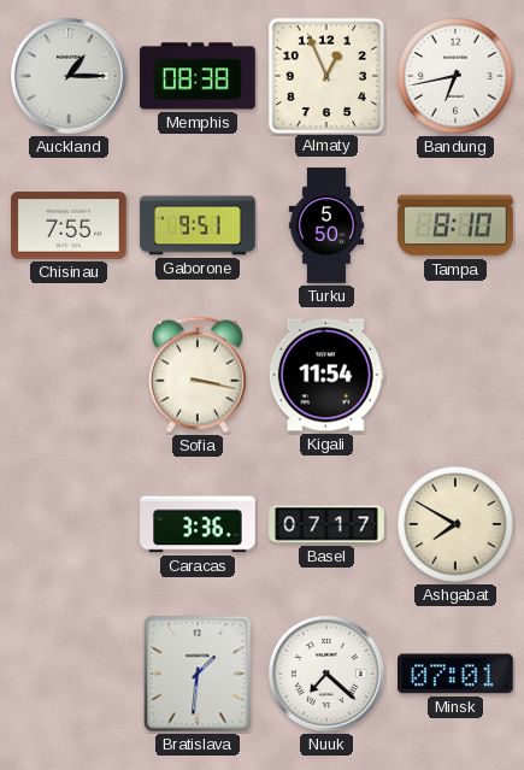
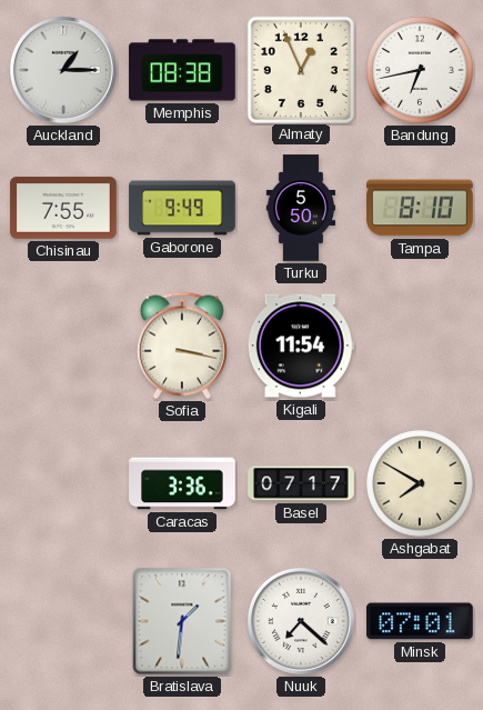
Gaborone: 9:51 -> 9:49
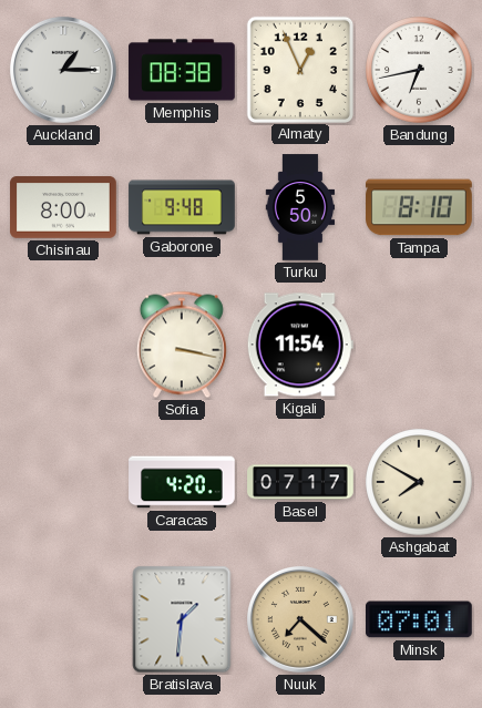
Chisinau: 7:55 -> 8:00
Gaborone: 9:49 -> 9:48
Caracas: 3:36 -> 4:20
Nuuk dial: white -> champagne
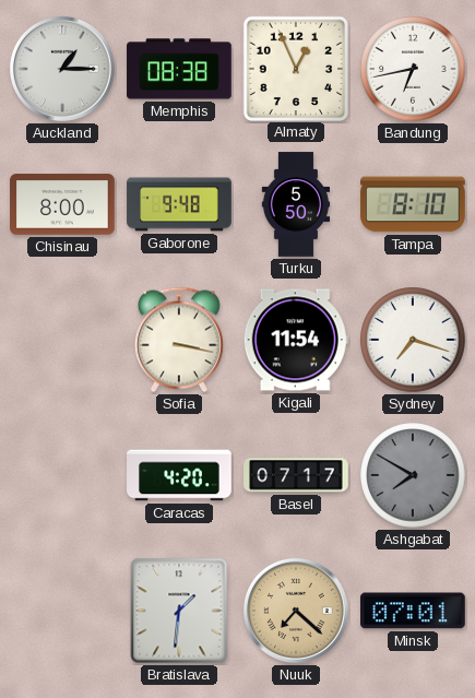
Sydney: none -> 7:18
Ashgabat dial: cream -> grey
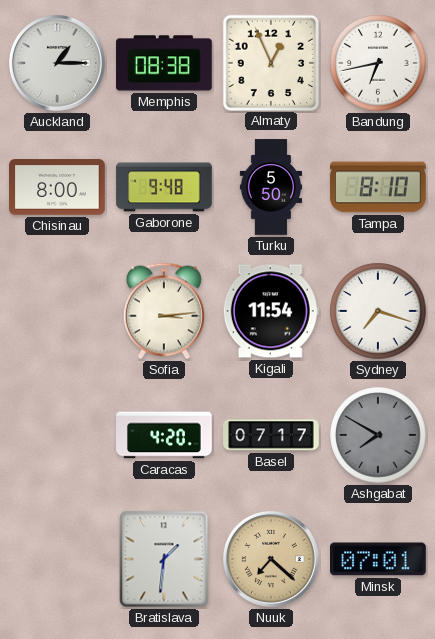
Sofia: 3:17 -> 3:14
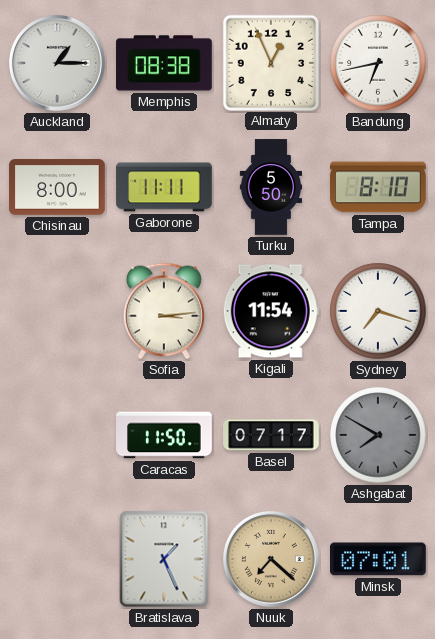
Gaborone: 9:48 -> 11:11
Caracas: 4:20 -> 11:50
Bratislava: 1:31 -> 1:26
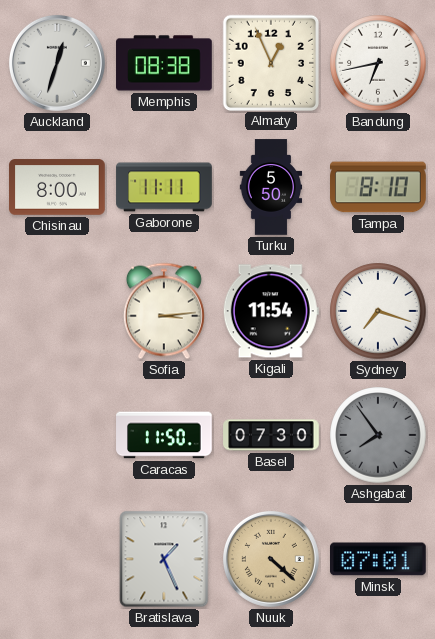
Auckland: 1:15 -> 12:33
Basel: 07:17 -> 07:30
Ashgabat: 7:50 -> 7:54
Nuuk: 7:22 -> 4:22
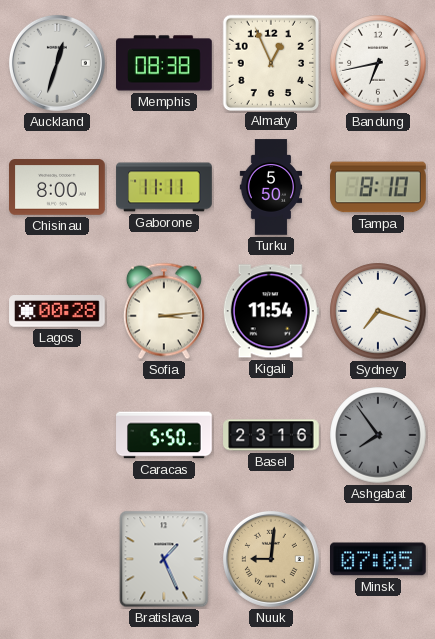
Lagos: none -> 00:28
Caracas: 11:50 -> 5:50
Basel: 07:30 -> 23:16
Nuuk: 4:22 -> 9:01
Minsk: 07:01 -> 07:05
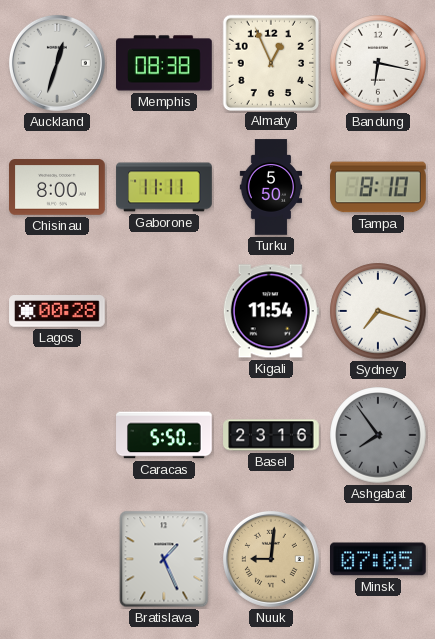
Bandung: 6:43 -> 6:17
Sofia: 3:14 -> none
